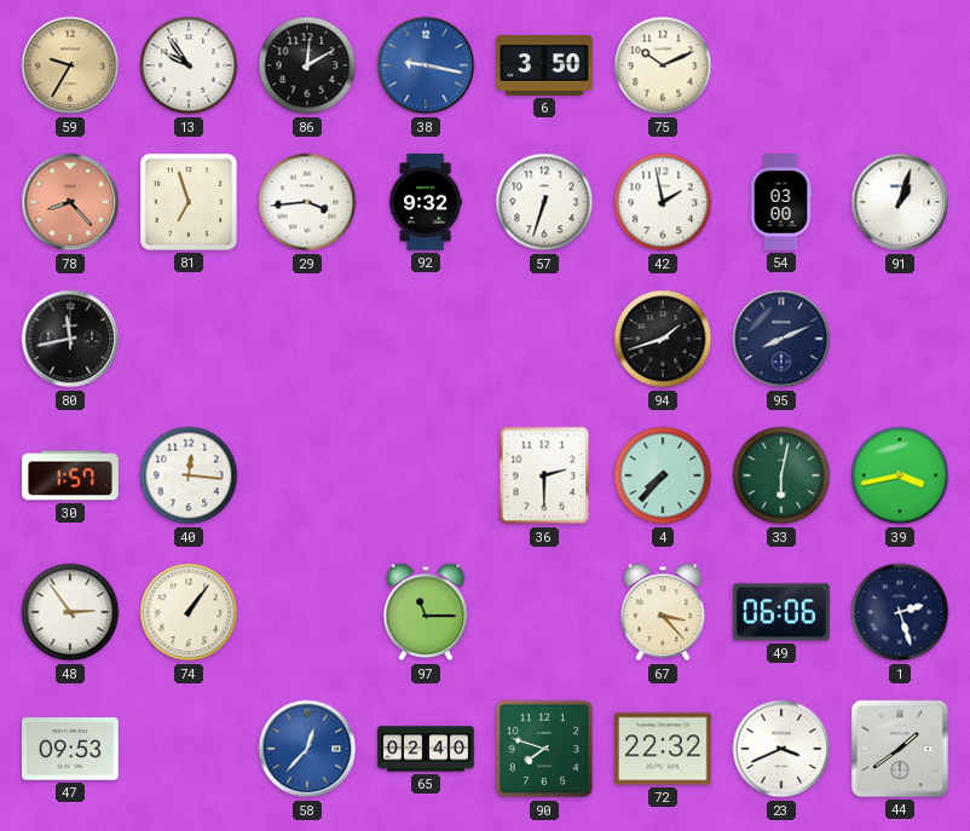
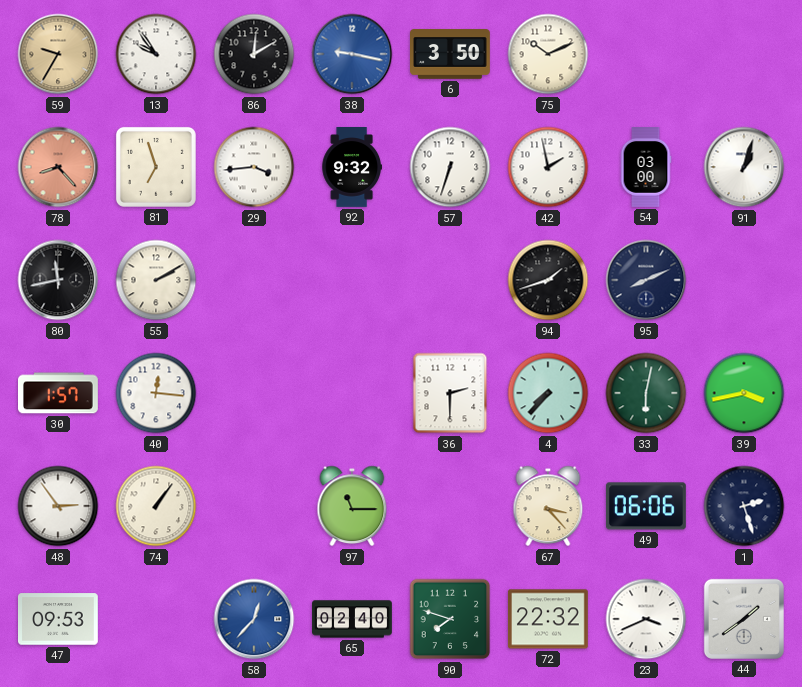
55: none -> 2:10
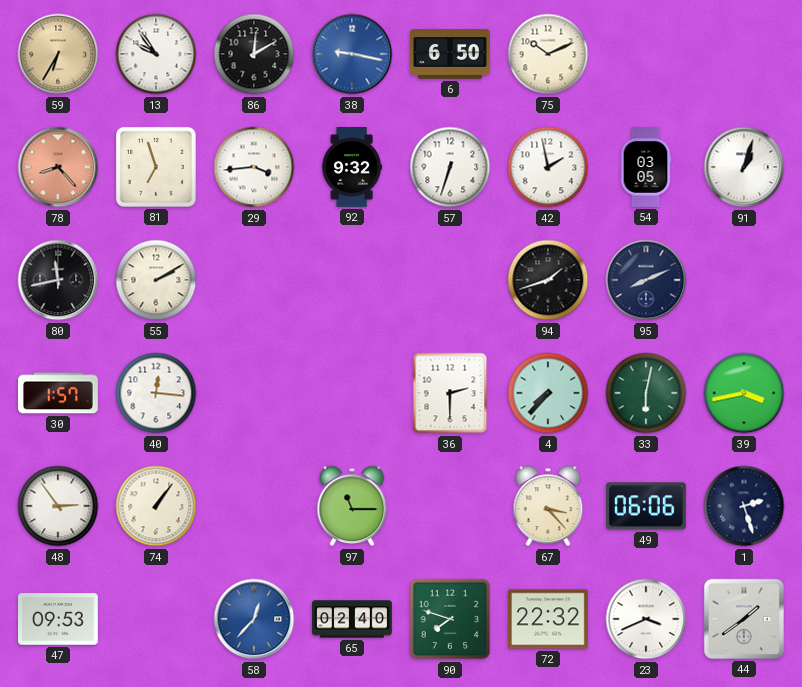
59: 9:35 -> 6:35
6: 3:50 -> 6:50
54: 03:00 -> 03:05
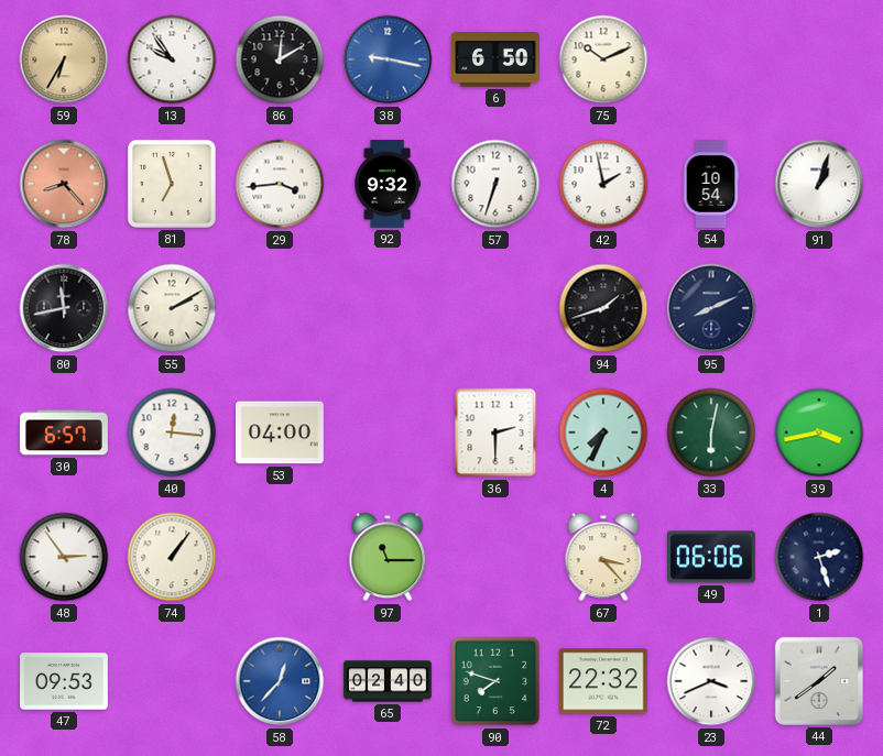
54: 03:05 -> 10:54
30: 1:57 -> 6:57
53: none -> 04:00
4: 7:37 -> 7:34
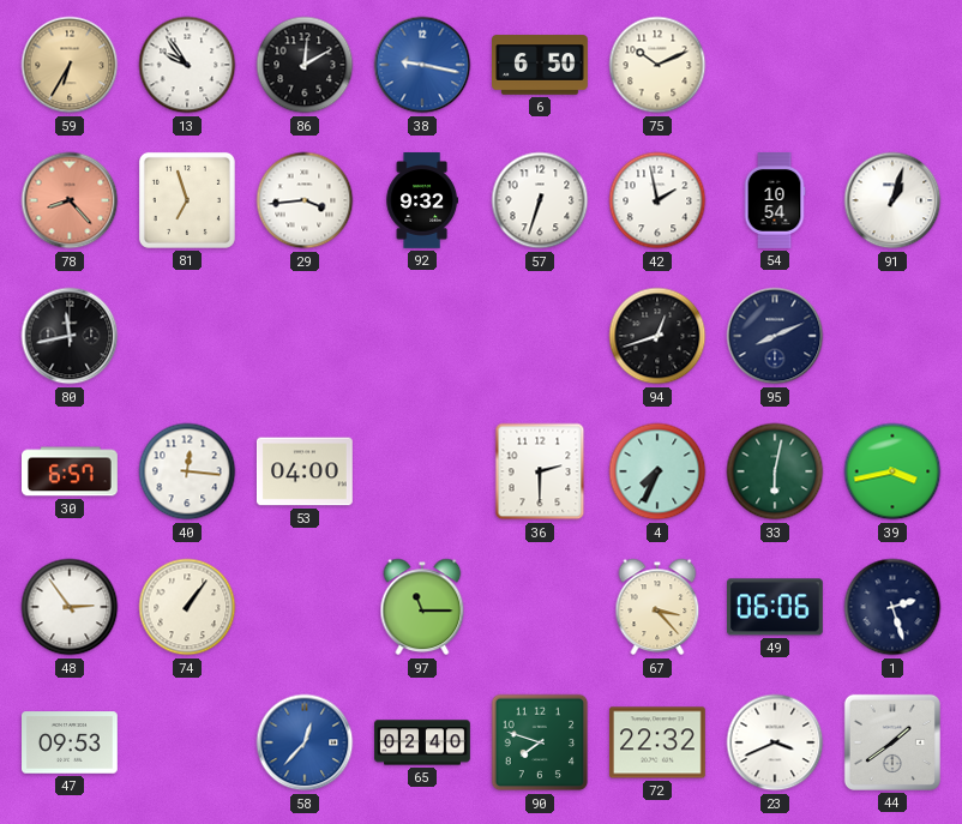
55: 2:10 -> none
94: 1:42 -> 12:42
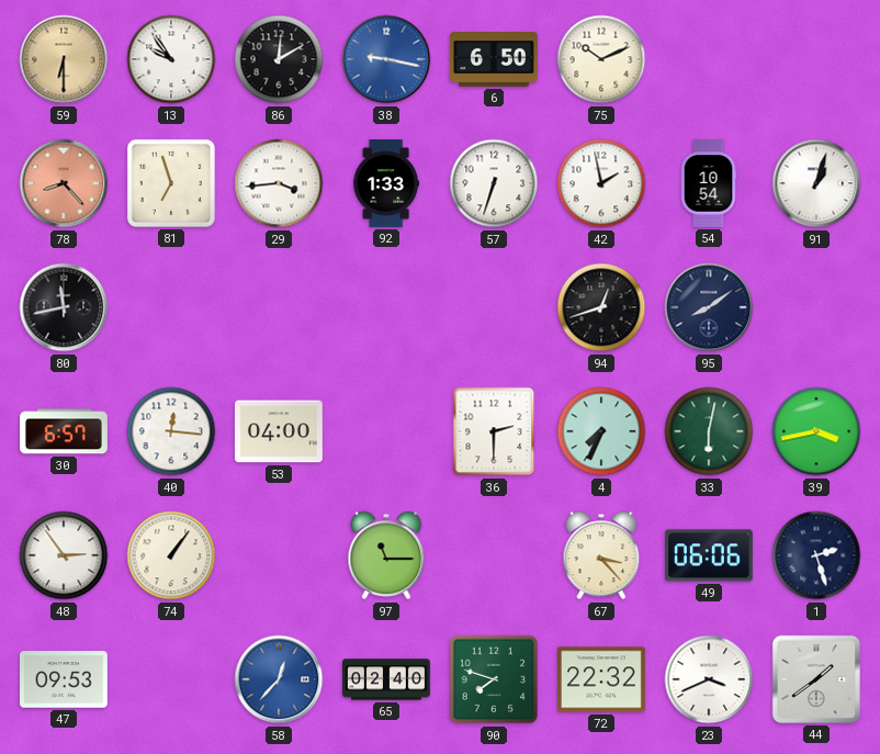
59: 6:35 -> 6:30
92: 9:32 -> 1:33
95: 8:11 -> 8:09
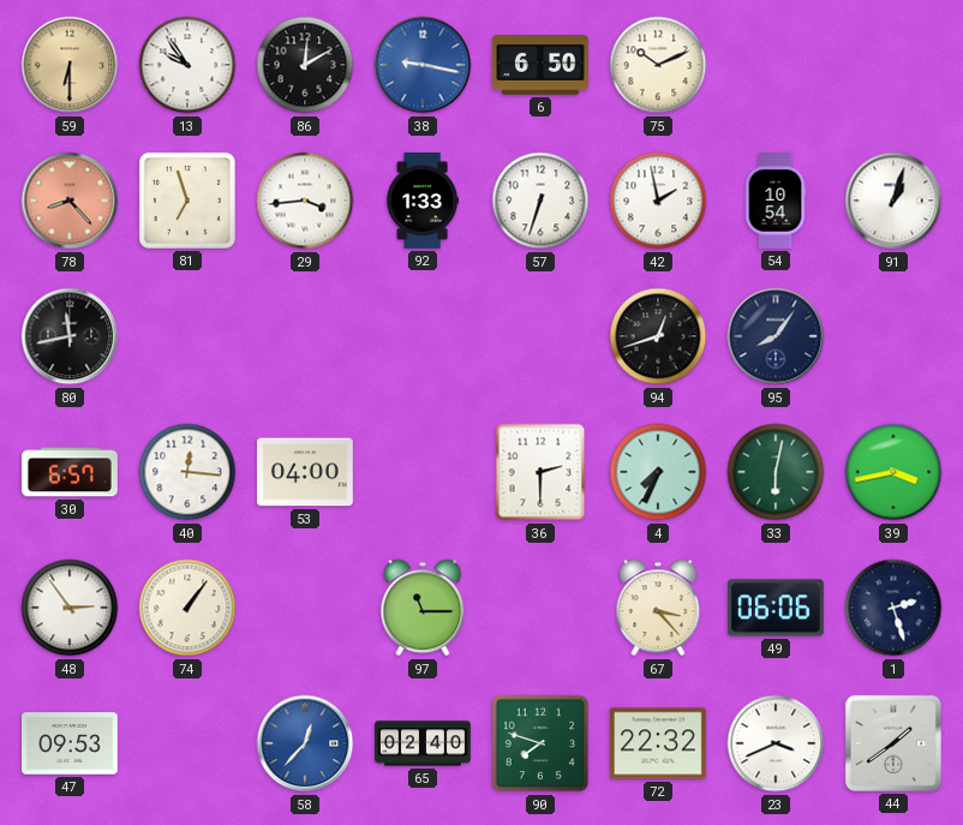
95: 8:09 -> 8:06
